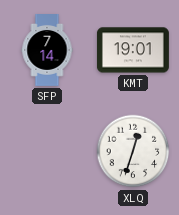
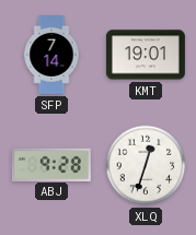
ABJ: none -> 9:28
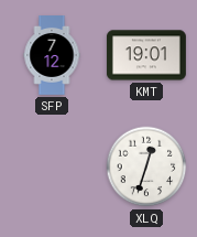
SFP: 7:14 -> 7:12
ABJ: 9:28 -> none
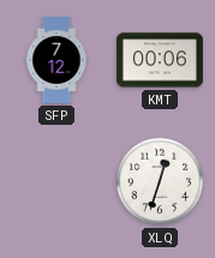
KMT: 19:01 -> 00:06
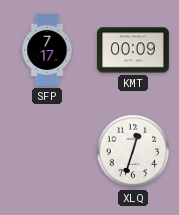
SFP: 7:12 -> 7:17
KMT: 00:06 -> 00:09
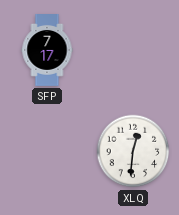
KMT: 00:09 -> none
XLQ: 12:33 -> 12:31
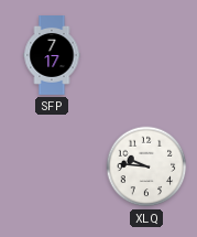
XLQ: 12:31 -> 9:46
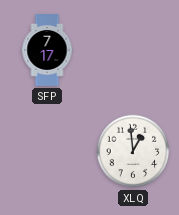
XLQ: 9:46 -> 12:59
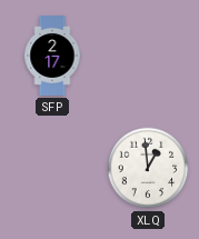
SFP: 7:17 -> 2:17
